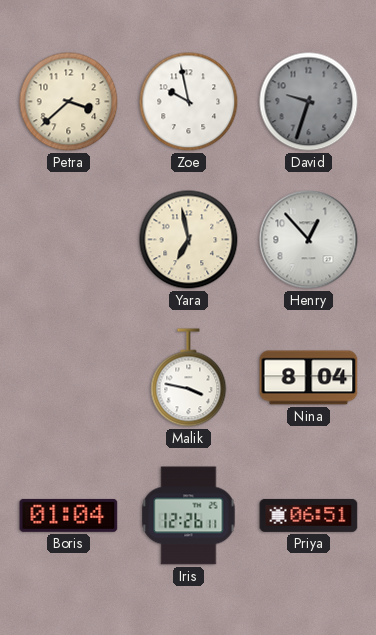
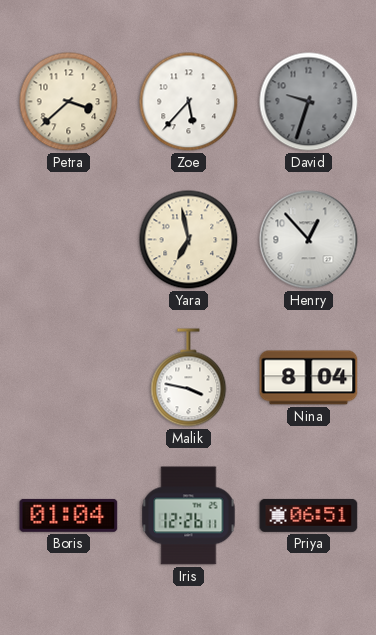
Zoe: 9:58 -> 5:37
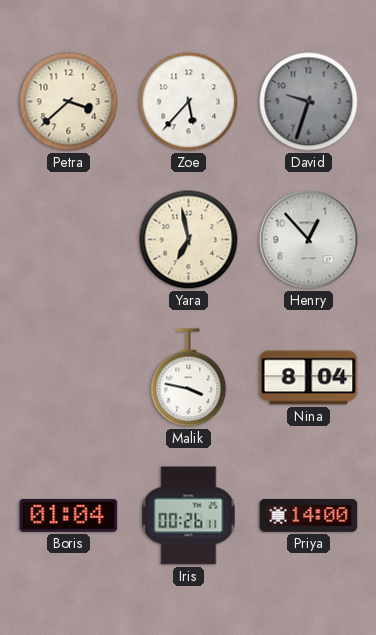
Iris: 12:26 -> 00:26
Priya: 06:51 -> 14:00
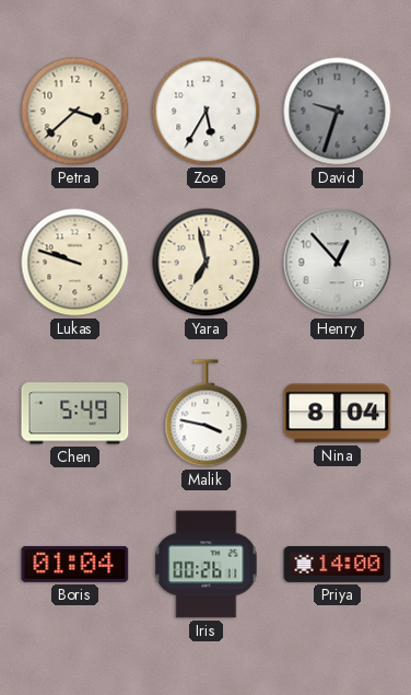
Zoe: 5:37 -> 5:35
Lukas: none -> 9:48
Chen: none -> 5:49
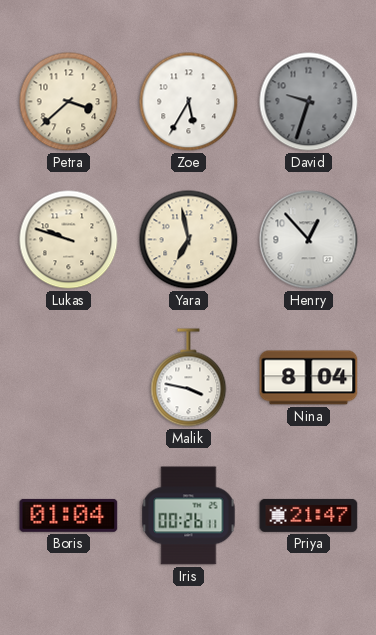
Chen: 5:49 -> none
Priya: 14:00 -> 21:47
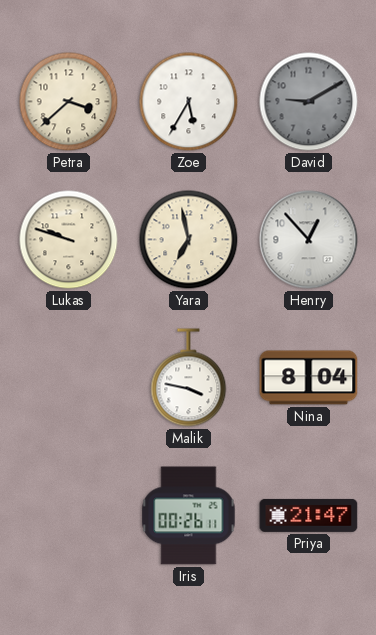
David: 9:33 -> 9:10
Boris: 01:04 -> none
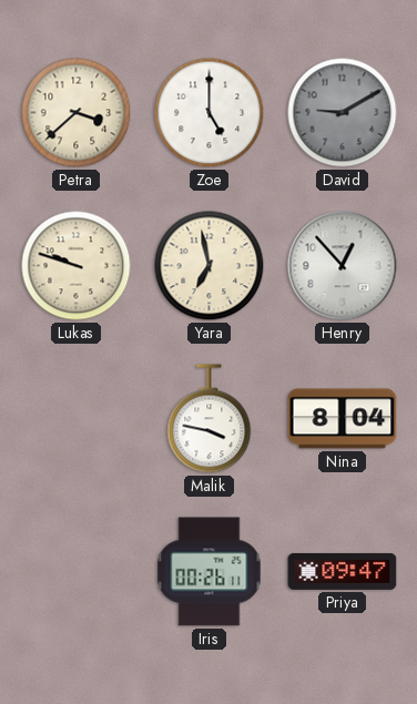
Zoe: 5:35 -> 5:00
Priya: 21:47 -> 09:47
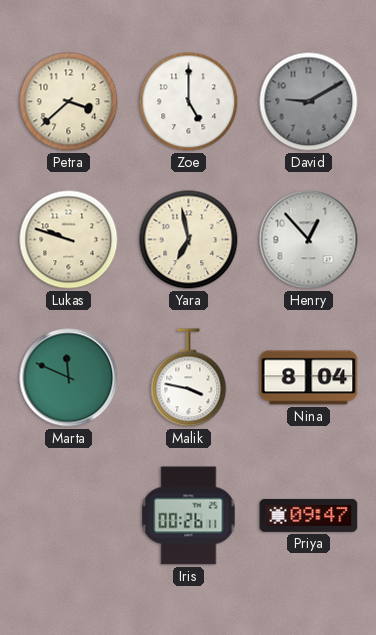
Marta: none -> 11:49
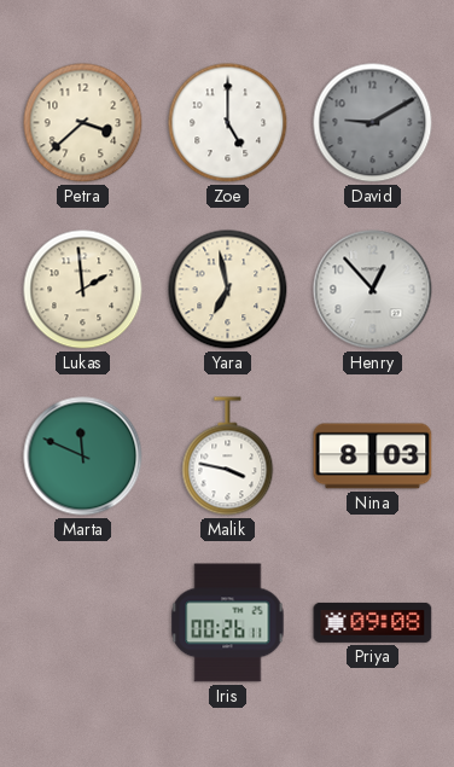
Lukas: 9:48 -> 1:59
Nina: 8:04 -> 8:03
Priya: 09:47 -> 09:08
